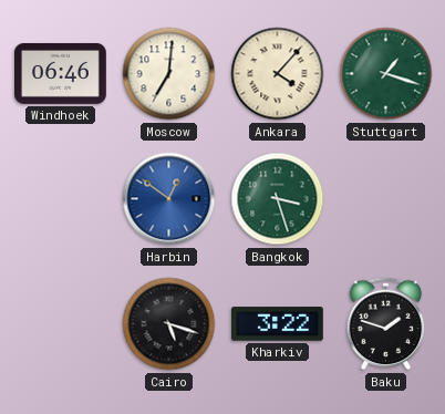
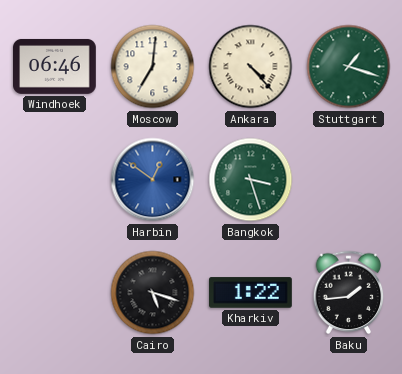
Ankara: 4:07 -> 4:23
Kharkiv: 3:22 -> 1:22
Baku: 1:48 -> 1:44
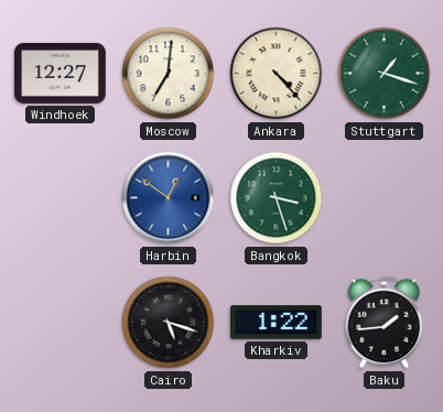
Windhoek: 06:46 -> 12:27
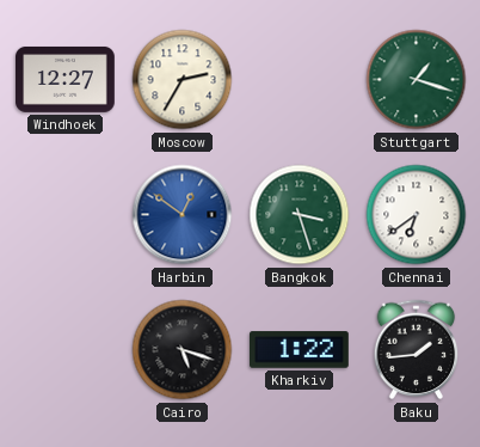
Moscow: 7:01 -> 2:35
Ankara: 4:23 -> none
Chennai: none -> 6:39
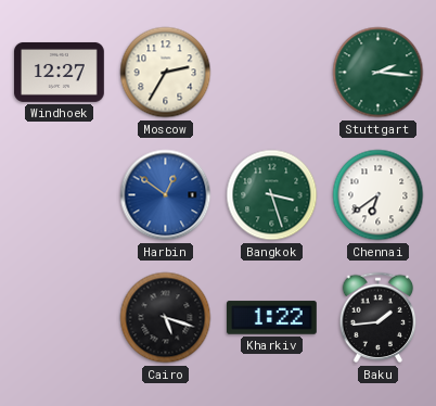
Stuttgart: 1:18 -> 2:16
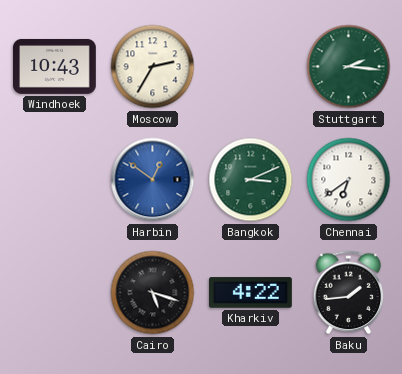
Windhoek: 12:27 -> 10:43
Bangkok: 3:27 -> 3:11
Kharkiv: 1:22 -> 4:22
